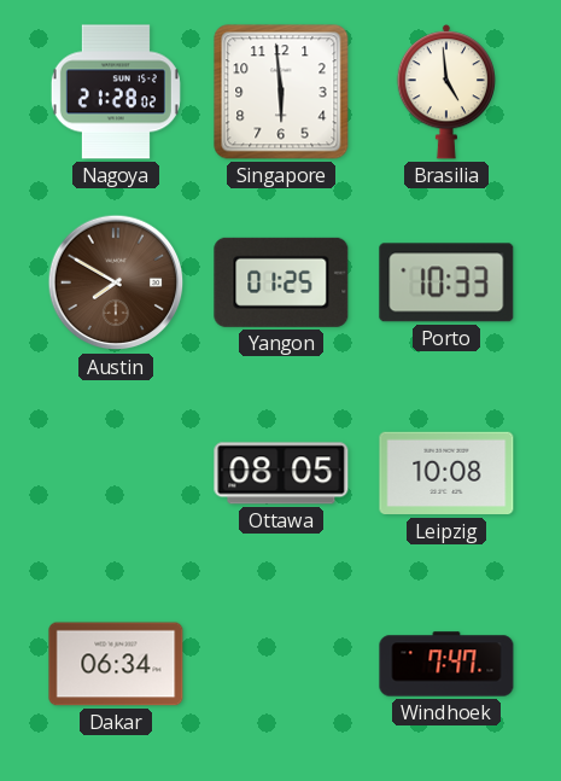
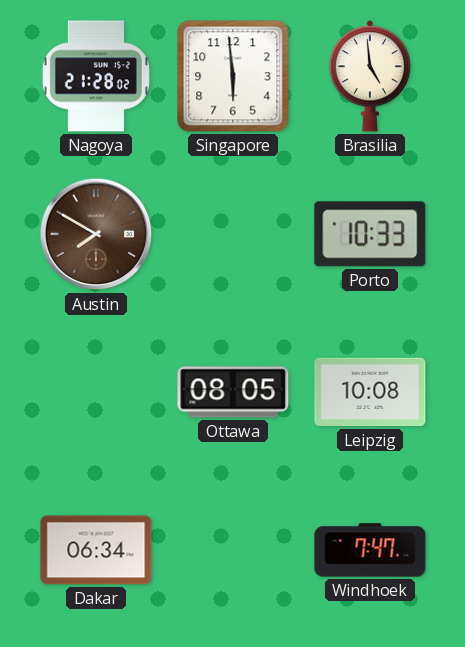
Yangon: 01:25 -> none
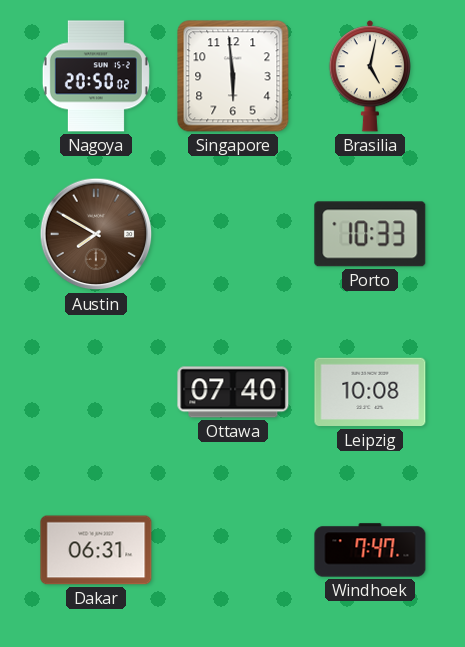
Nagoya: 21:28 -> 20:50
Brasilia: 4:59 -> 5:02
Ottawa: 08:05 -> 07:40
Dakar: 06:34 -> 06:31
